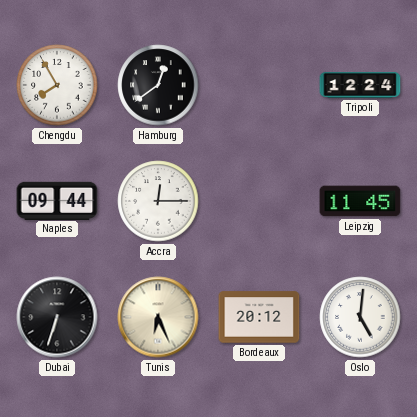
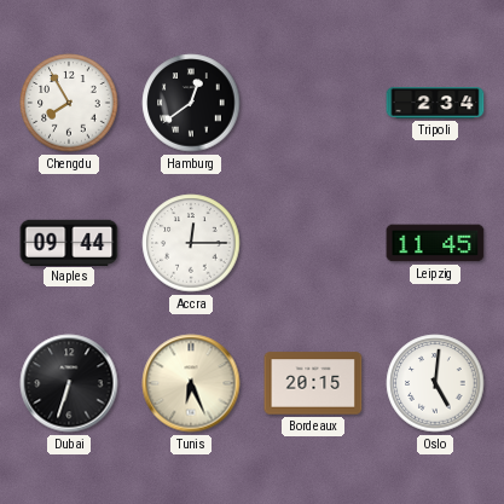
Tripoli: 12:24 -> 2:34
Bordeaux: 20:12 -> 20:15
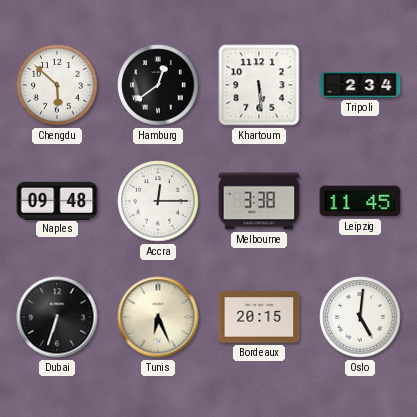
Chengdu: 7:55 -> 5:52
Khartoum: none -> 5:29
Naples: 09:44 -> 09:48
Melbourne: none -> 3:38
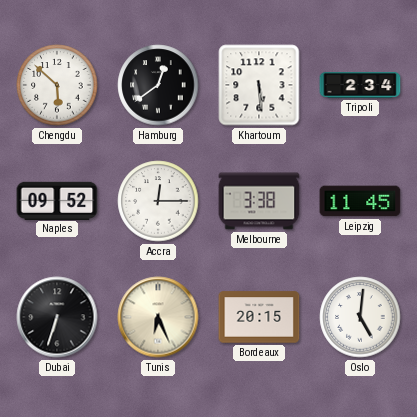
Naples: 09:48 -> 09:52
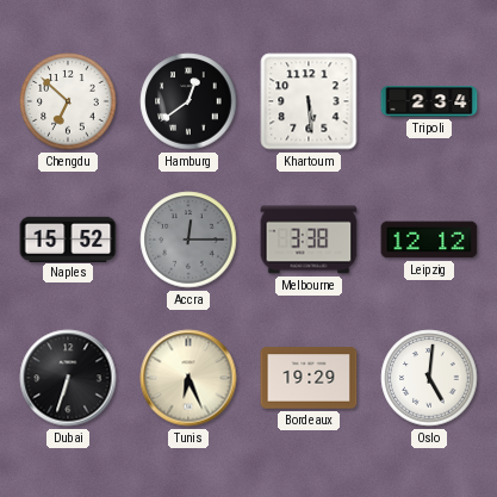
Chengdu: 5:52 -> 6:52
Naples: 09:52 -> 15:52
Accra dial: white -> grey
Leipzig: 11:45 -> 12:12
Bordeaux: 20:15 -> 19:29
